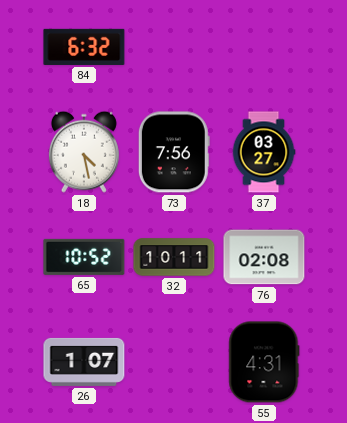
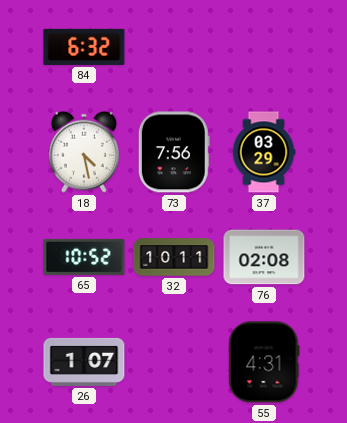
37: 03:27 -> 03:29
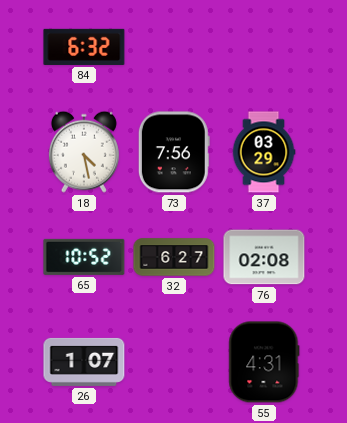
32: 10:11 -> 6:27
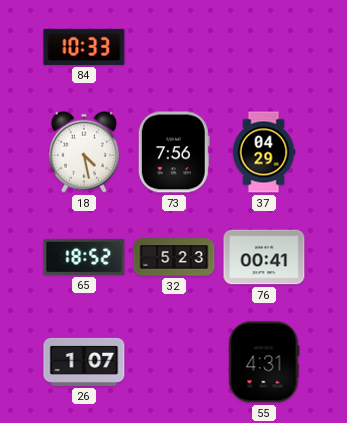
84: 6:32 -> 10:33
37: 03:29 -> 04:29
65: 10:52 -> 18:52
32: 6:27 -> 5:23
76: 02:08 -> 00:41
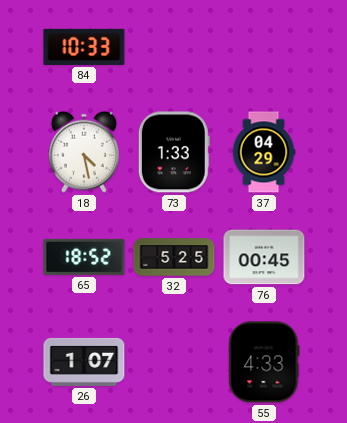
73: 7:56 -> 1:33
32: 5:23 -> 5:25
76: 00:41 -> 00:45
55: 4:31 -> 4:33
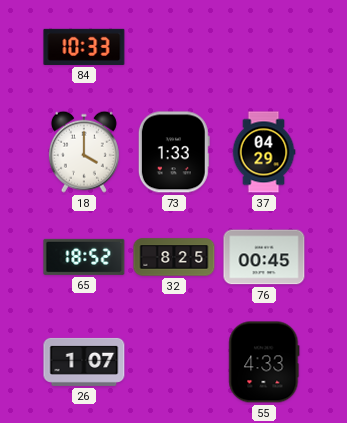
18: 4:28 -> 4:00
32: 5:25 -> 8:25
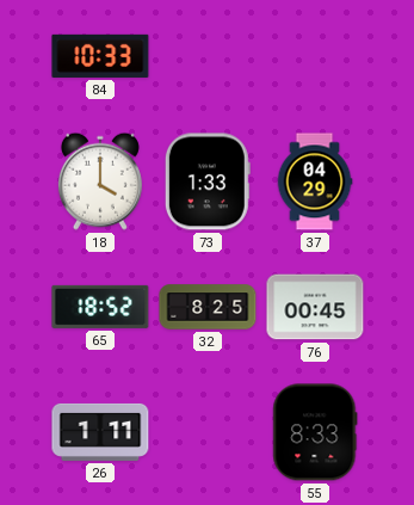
26: 1:07 -> 1:11
55: 4:33 -> 8:33
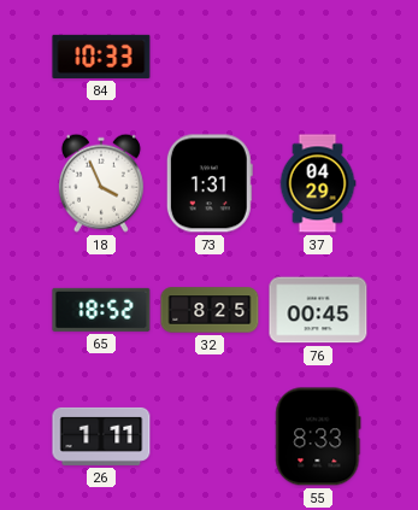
18: 4:00 -> 3:56
73: 1:33 -> 1:31
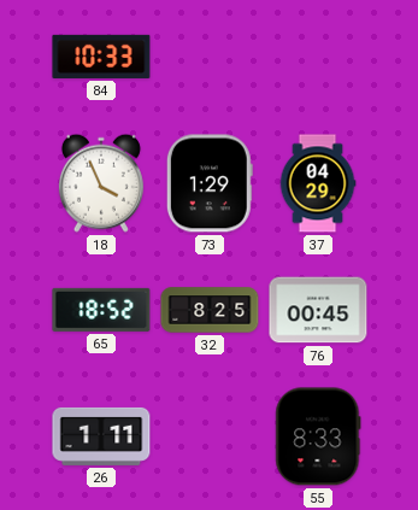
73: 1:31 -> 1:29
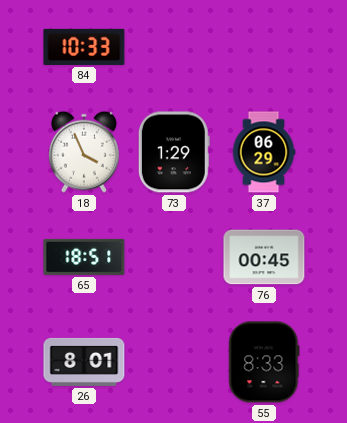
37: 04:29 -> 06:29
65: 18:52 -> 18:51
32: 8:25 -> none
26: 1:11 -> 8:01
